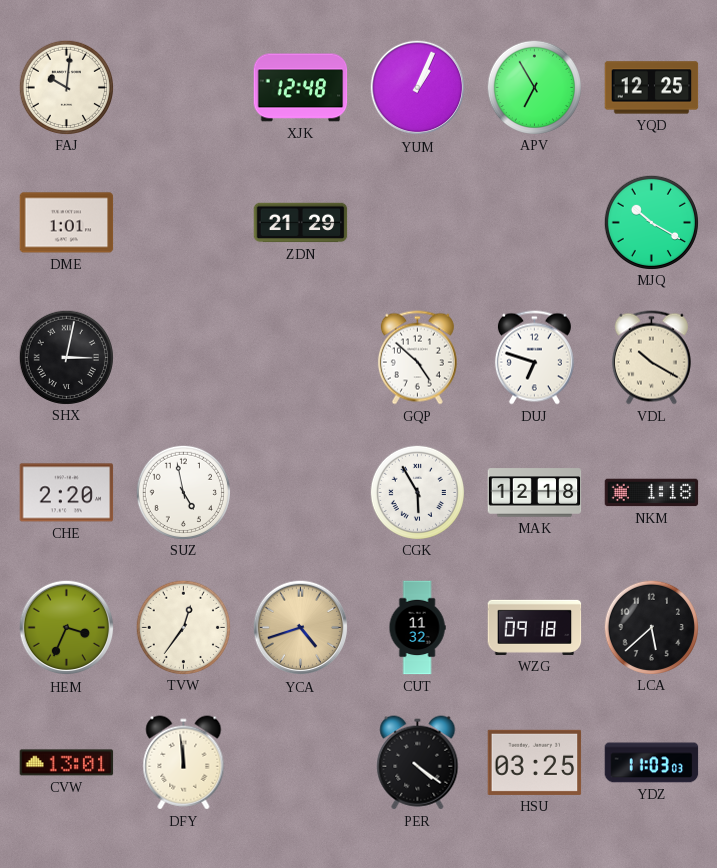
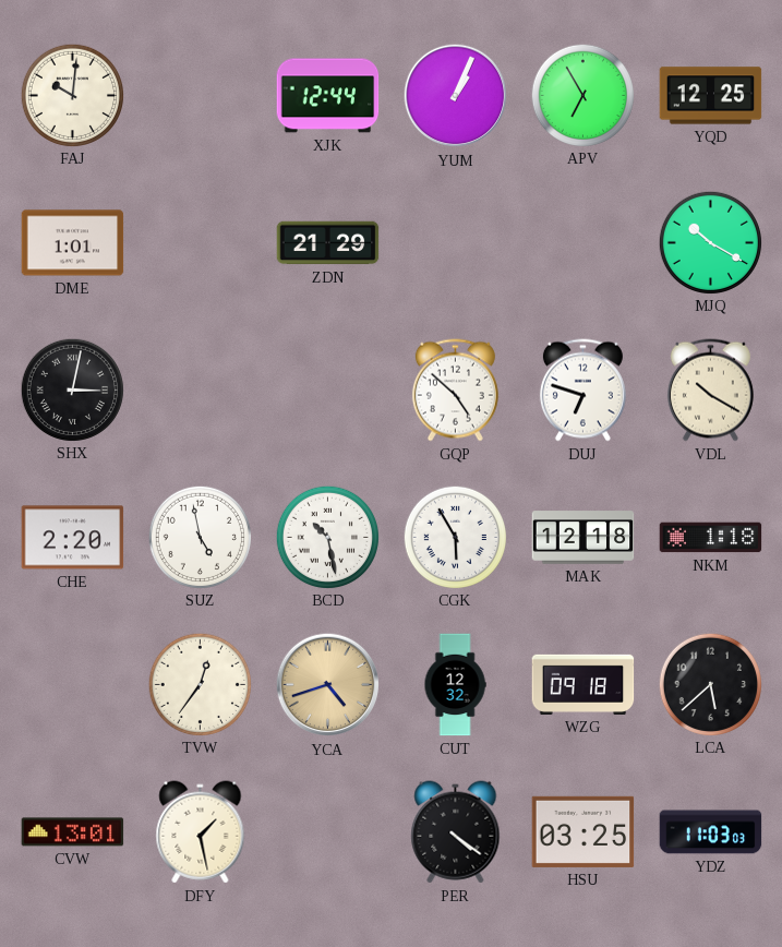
XJK: 12:48 -> 12:44
BCD: none -> 10:28
HEM: 3:34 -> none
CUT: 11:32 -> 12:32
DFY: 11:59 -> 1:28
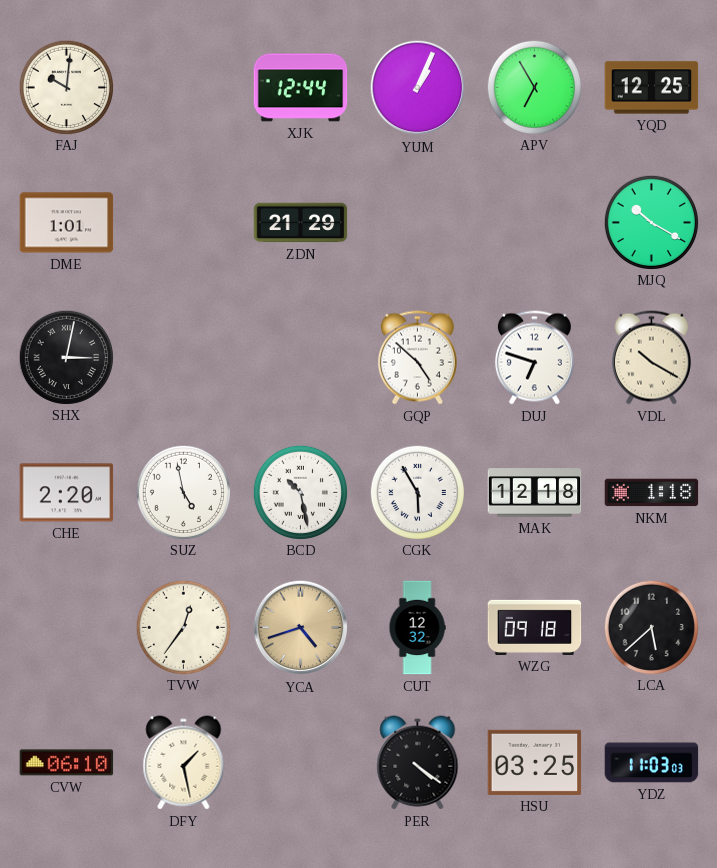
CVW: 13:01 -> 06:10
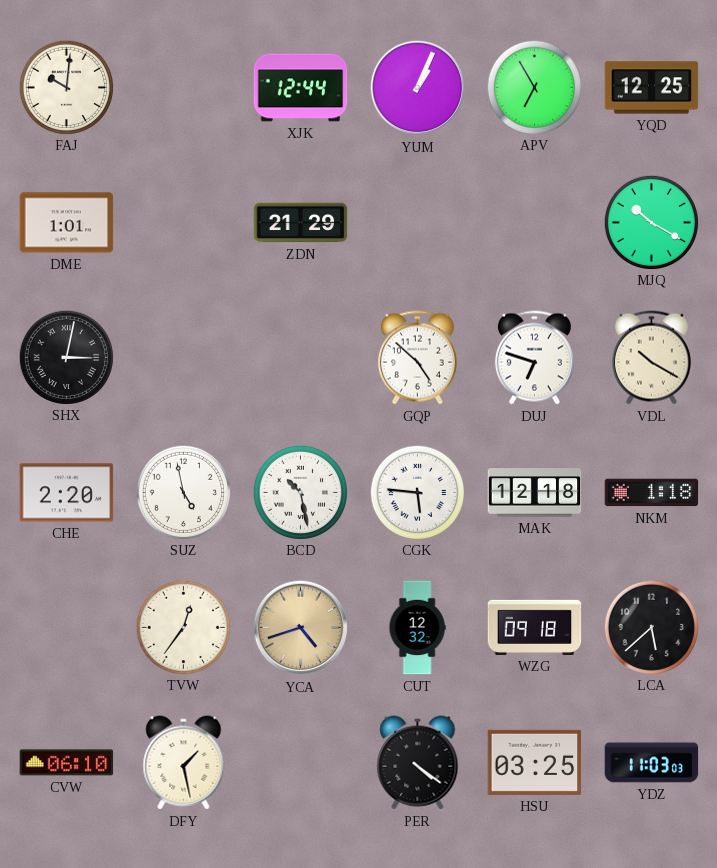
CGK: 5:55 -> 5:46
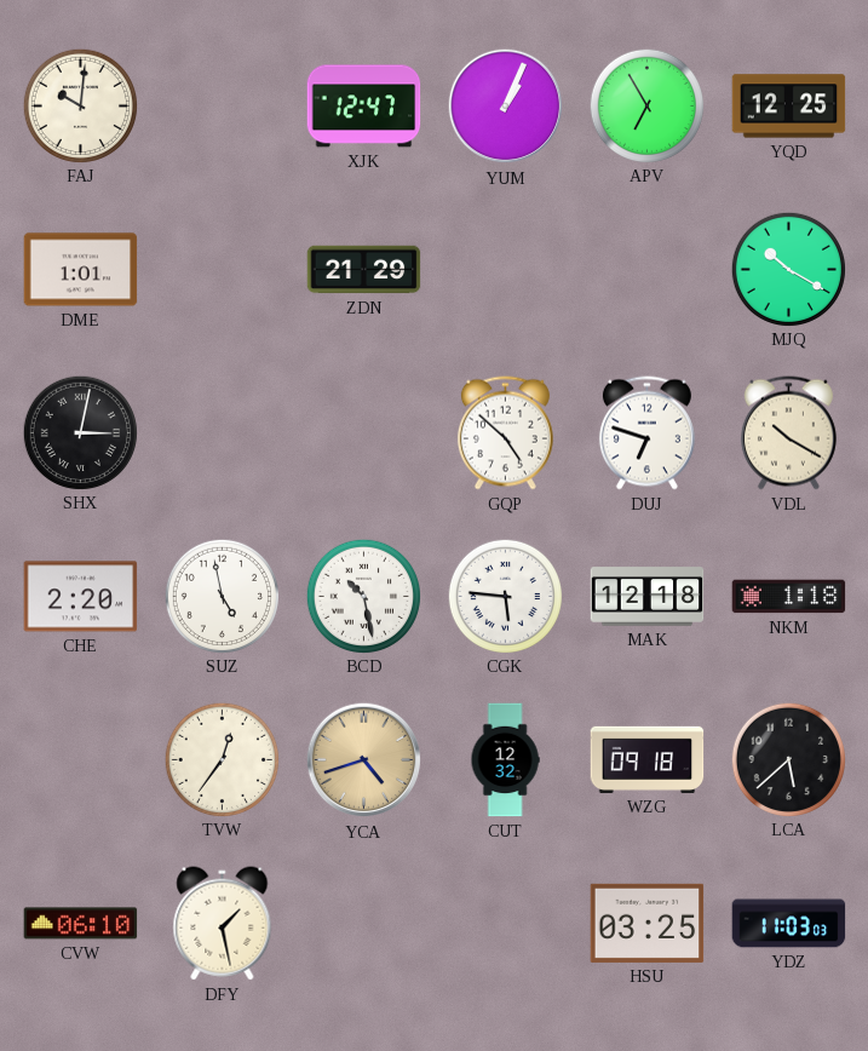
XJK: 12:44 -> 12:47
PER: 4:21 -> none
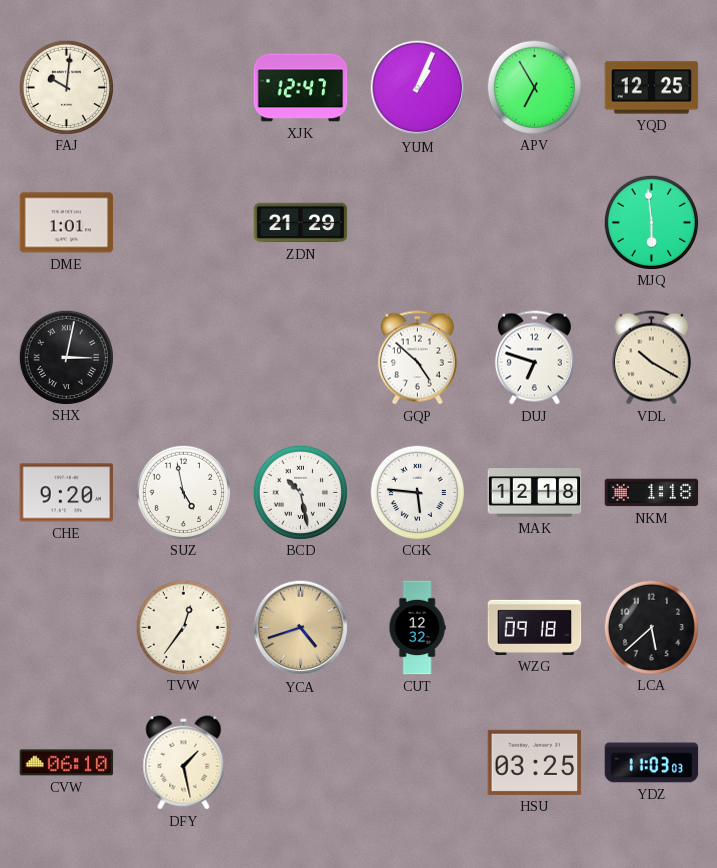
MJQ: 10:20 -> 5:59
CHE: 2:20 -> 9:20
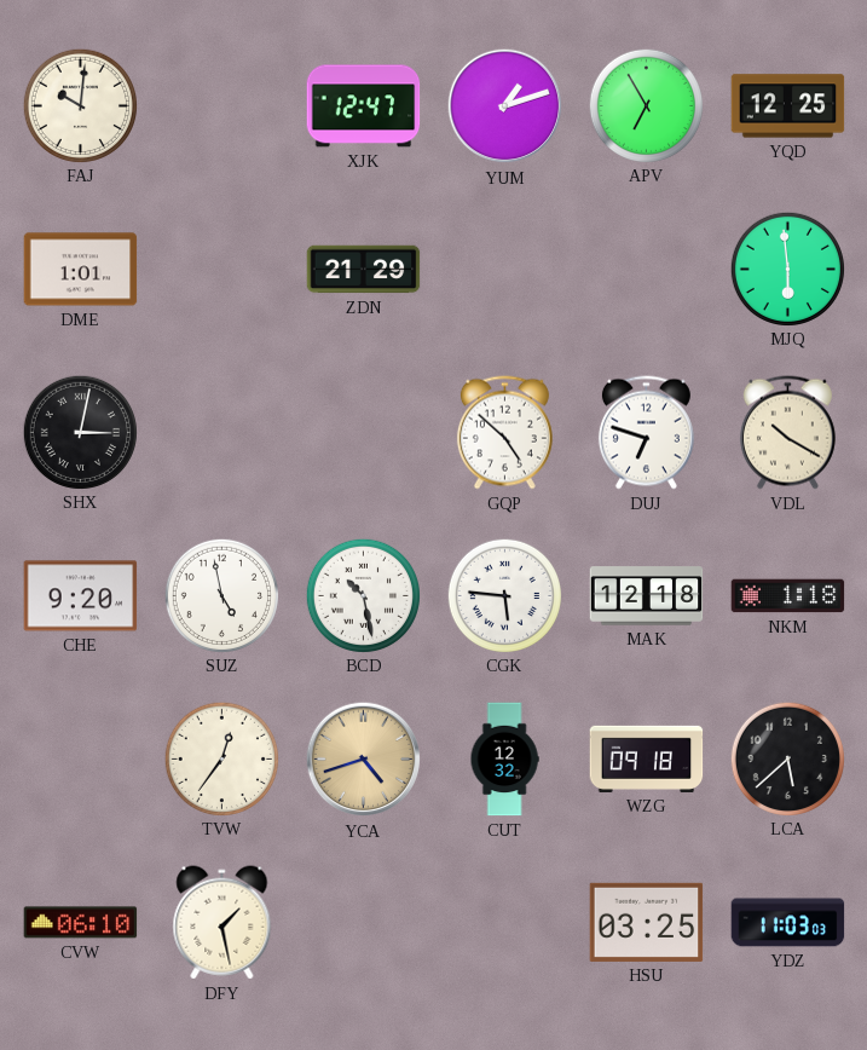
YUM: 1:04 -> 1:12
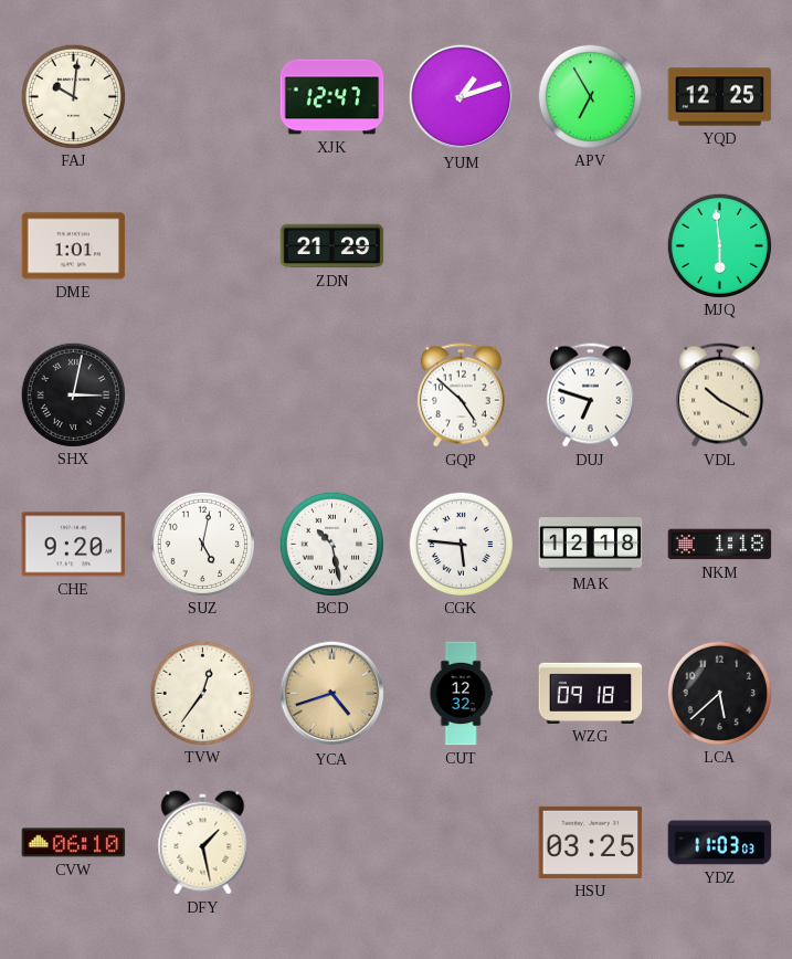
SUZ: 4:58 -> 5:02
